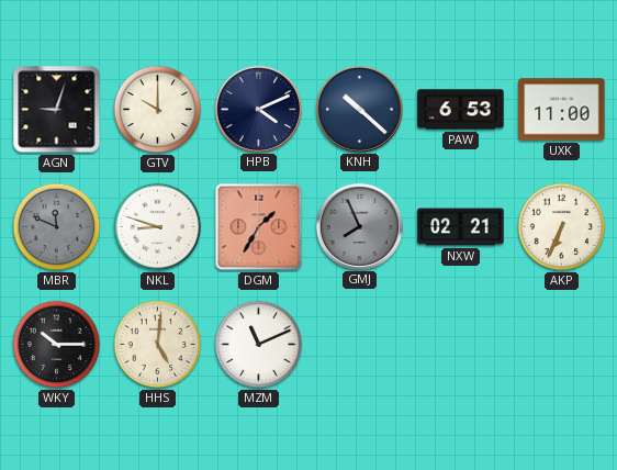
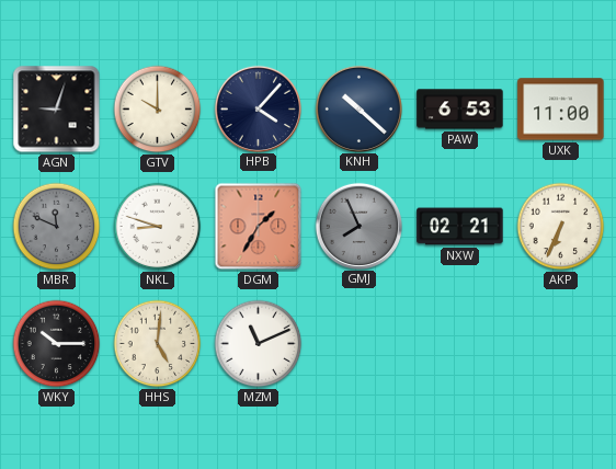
HPB: 4:11 -> 4:07
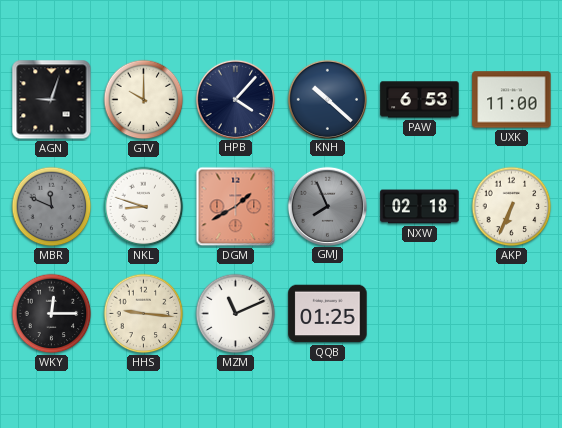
DGM: 1:35 -> 1:40
NXW: 02:21 -> 02:18
WKY: 10:15 -> 12:15
HHS: 5:01 -> 9:16
QQB: none -> 01:25
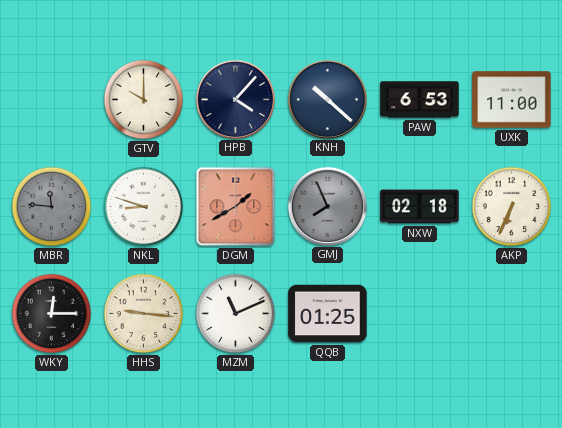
AGN: 9:03 -> none
MBR: 11:49 -> 11:46
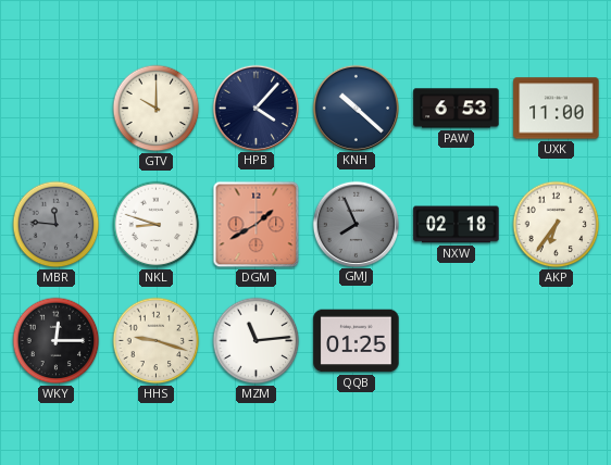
AKP: 6:34 -> 6:36
HHS: 9:16 -> 9:18
MZM: 11:11 -> 11:14
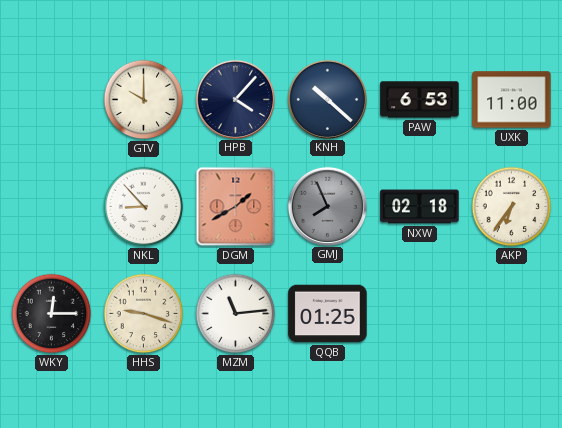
MBR: 11:46 -> none
NKL: 8:48 -> 8:53
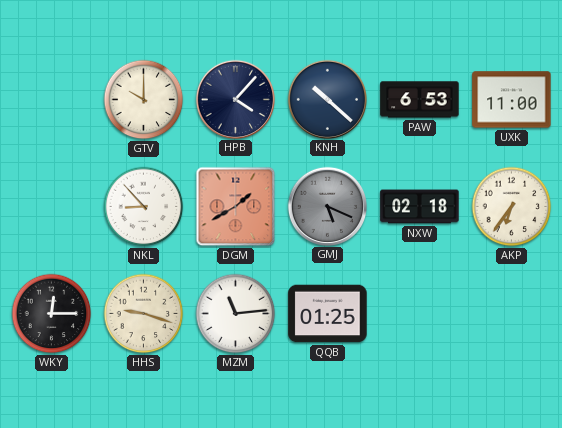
GMJ: 7:56 -> 5:19
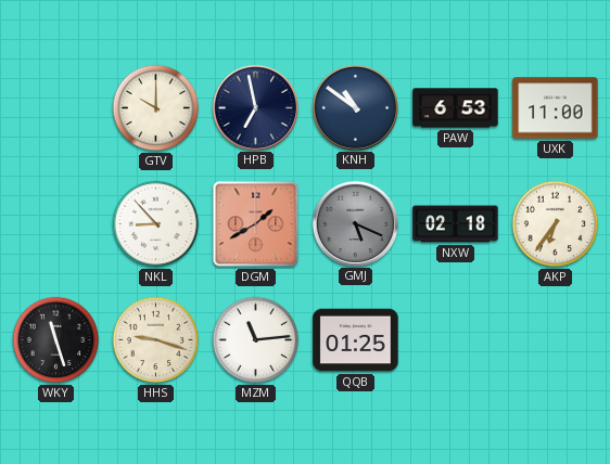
HPB: 4:07 -> 6:58
KNH: 10:22 -> 10:51
WKY: 12:15 -> 11:27
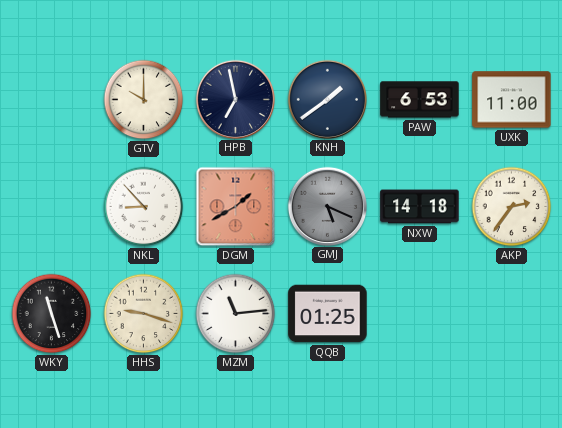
KNH: 10:51 -> 1:39
NXW: 02:18 -> 14:18
AKP: 6:36 -> 2:36
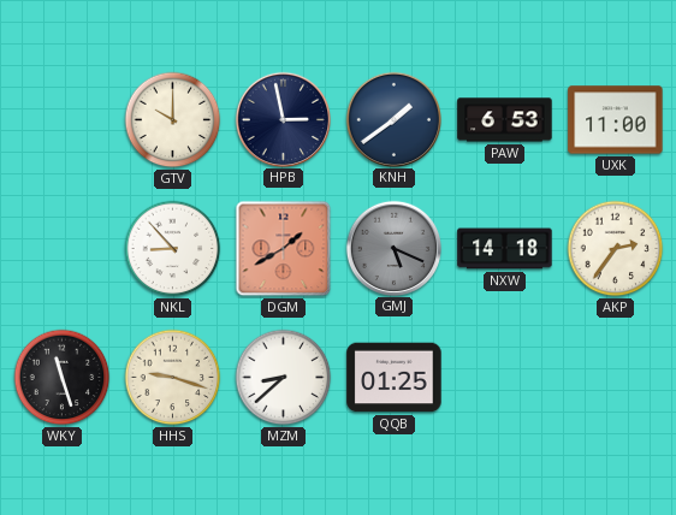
HPB: 6:58 -> 2:58
MZM: 11:14 -> 8:38
